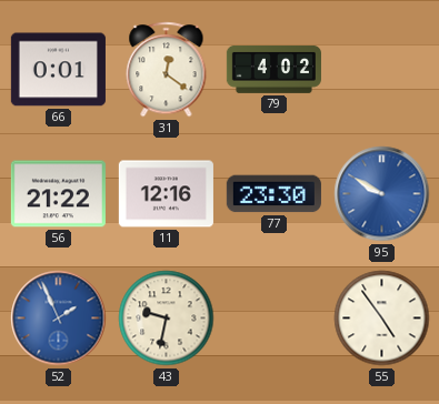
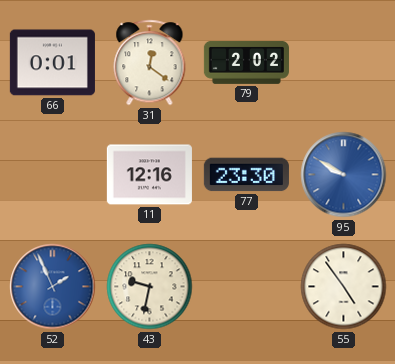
79: 4:02 -> 2:02
56: 21:22 -> none
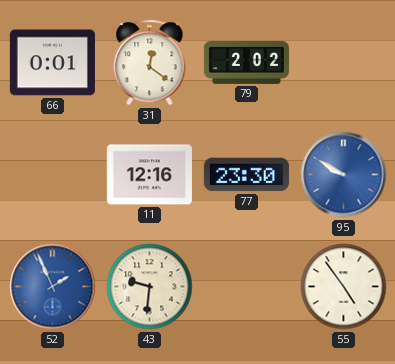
43: 9:32 -> 9:31
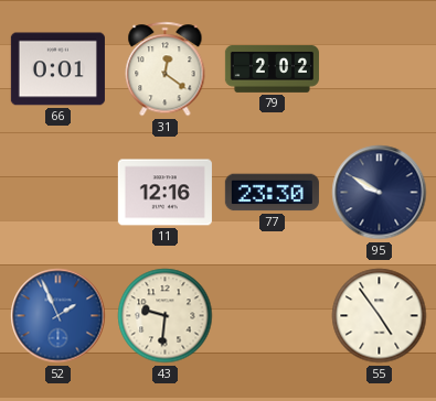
95 dial: blue -> navy
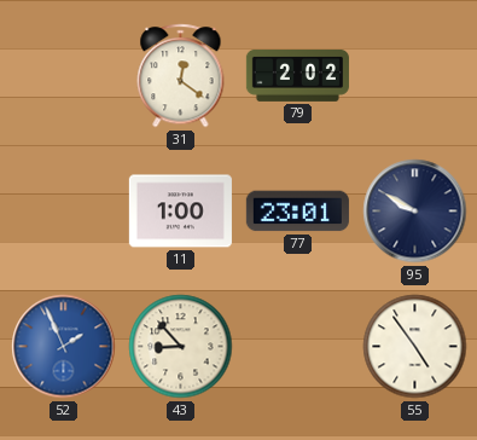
66: 0:01 -> none
11: 12:16 -> 1:00
77: 23:30 -> 23:01
43: 9:31 -> 8:53
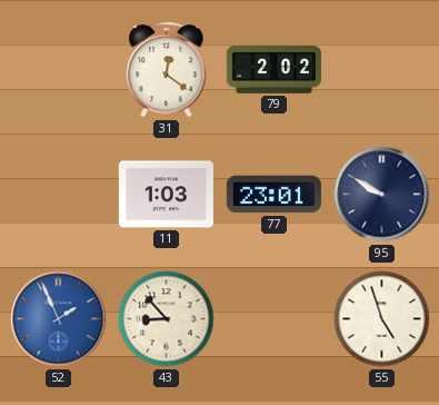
11: 1:00 -> 1:03
55: 4:54 -> 4:57
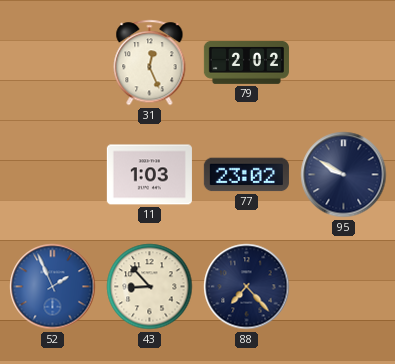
31: 12:21 -> 12:26
77: 23:01 -> 23:02
88: none -> 7:23
55: 4:57 -> none
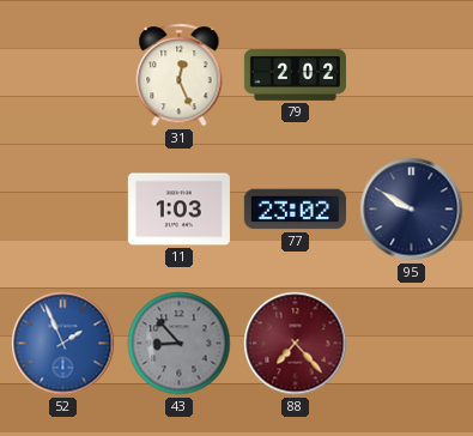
43 dial: cream -> grey
88 dial: navy -> burgundy
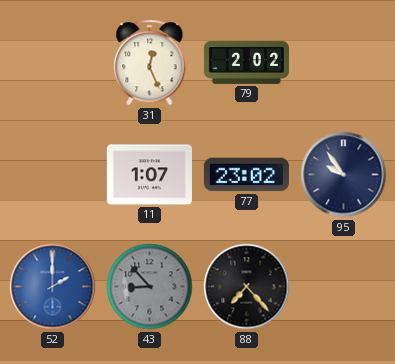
11: 1:03 -> 1:07
95: 9:50 -> 9:54
52: 1:56 -> 2:00
88 dial: burgundy -> black
